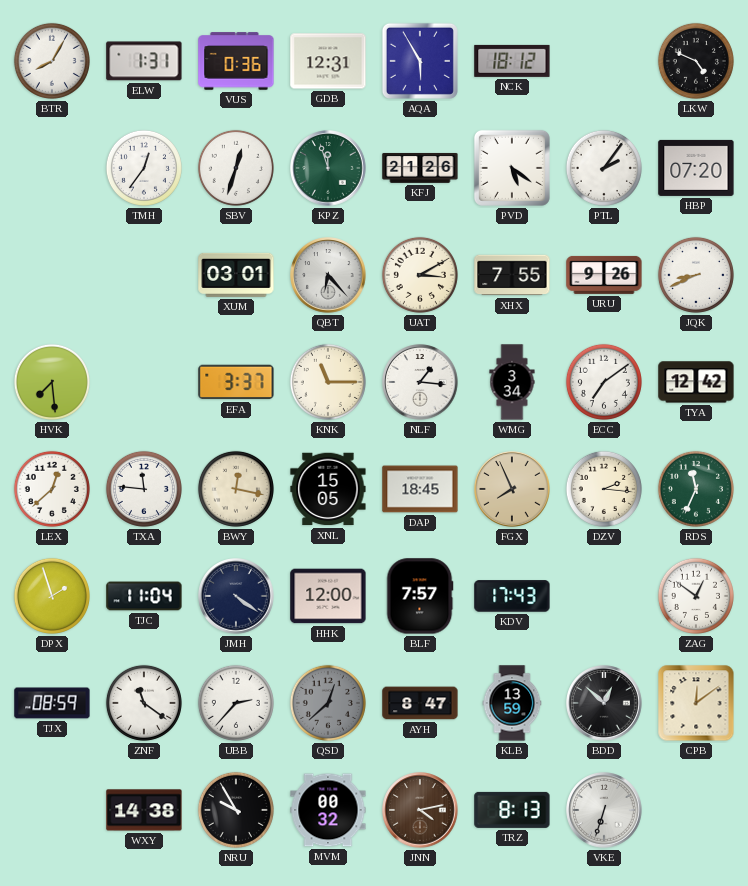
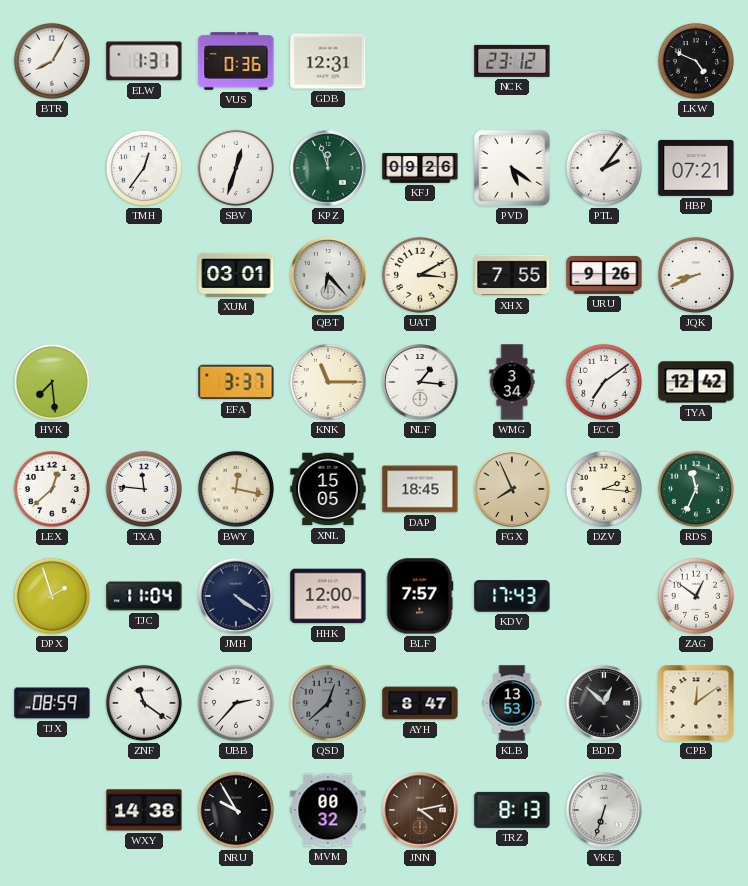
AQA: 5:55 -> none
NCK: 18:12 -> 23:12
KFJ: 21:26 -> 09:26
HBP: 07:20 -> 07:21
KLB: 13:59 -> 13:53
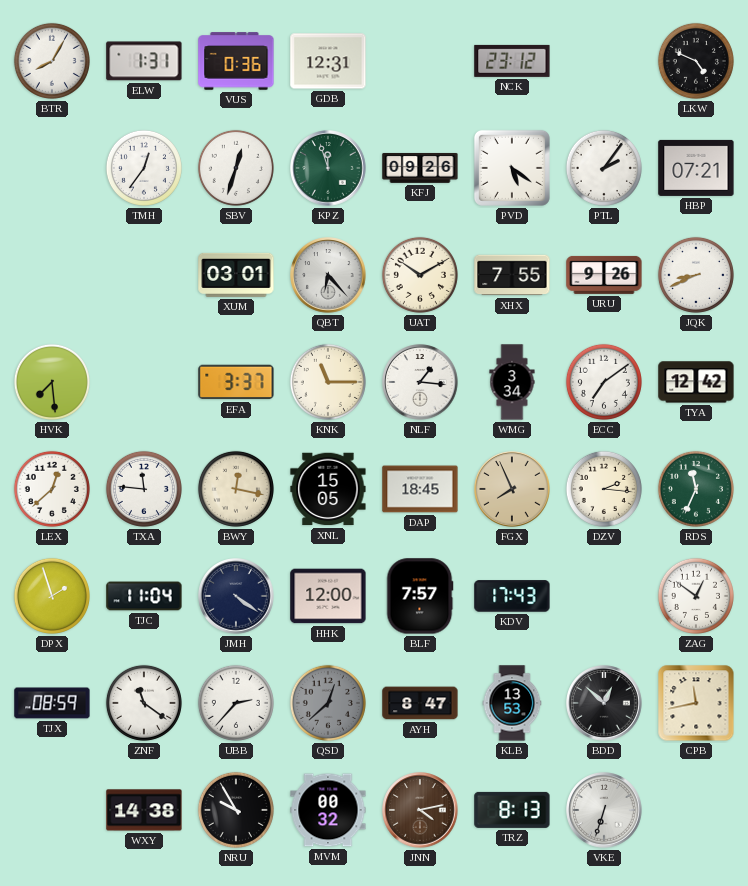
UAT: 3:10 -> 10:10
CPB: 12:09 -> 11:43
